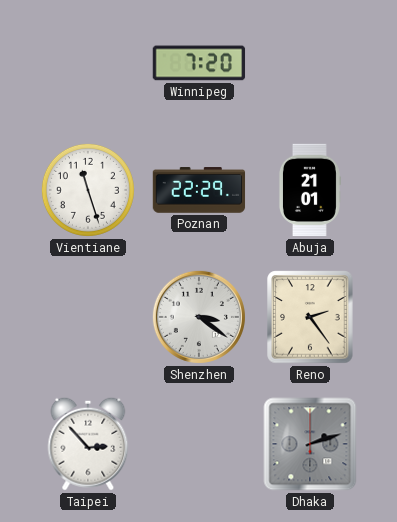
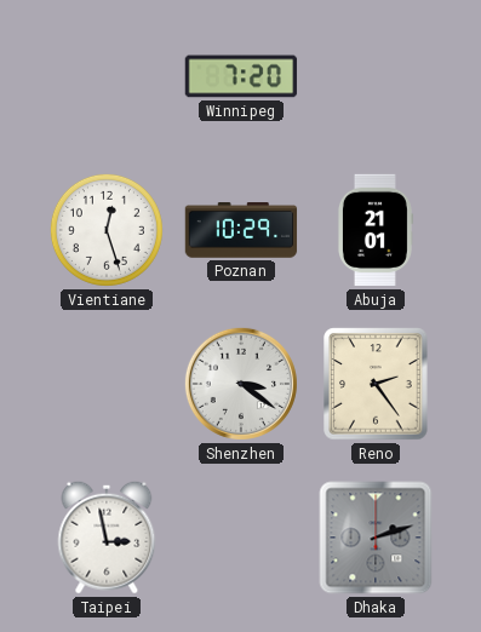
Vientiane: 11:27 -> 12:27
Poznan: 22:29 -> 10:29
Taipei: 2:53 -> 2:58
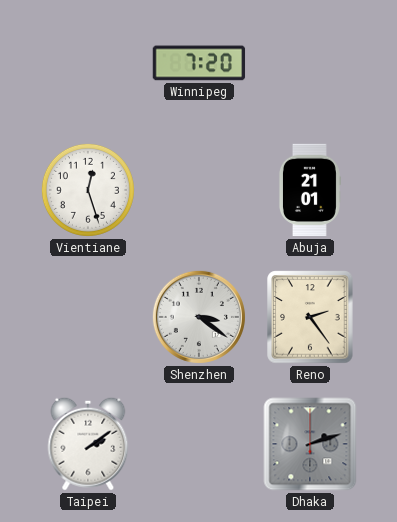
Poznan: 10:29 -> none
Taipei: 2:58 -> 2:09
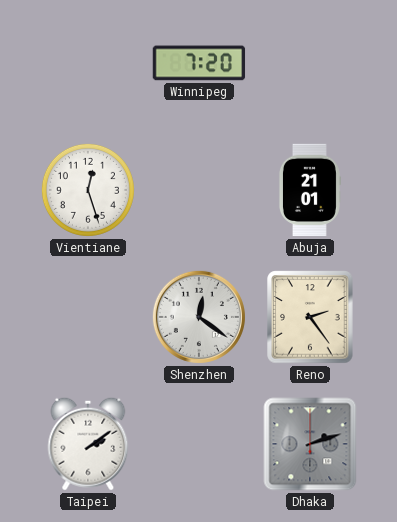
Shenzhen: 3:21 -> 12:21
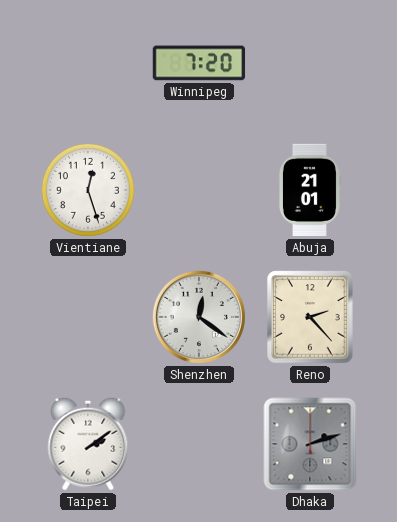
Reno: 2:24 -> 2:23
